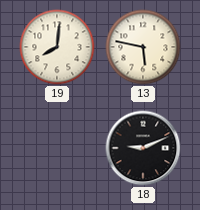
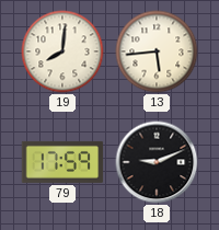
13: 5:47 -> 5:44
79: none -> 17:59
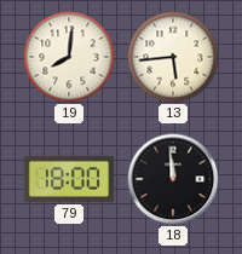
79: 17:59 -> 18:00
18: 9:11 -> 11:59
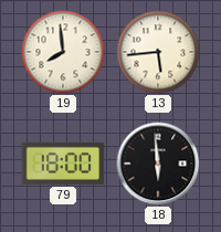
19: 8:01 -> 7:59
18: 11:59 -> 5:59
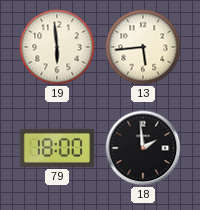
19: 7:59 -> 5:59
18: 5:59 -> 1:59
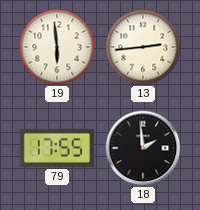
13: 5:44 -> 2:44
79: 18:00 -> 17:55
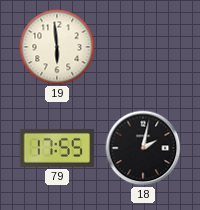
13: 2:44 -> none
18: 1:59 -> 2:02
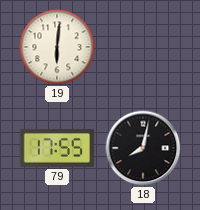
19: 5:59 -> 6:01
18: 2:02 -> 8:02
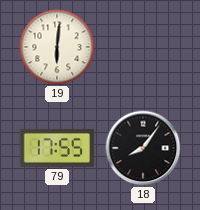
18: 8:02 -> 8:06
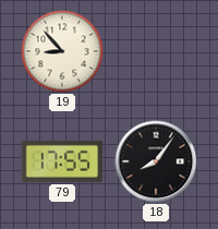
19: 6:01 -> 8:53
